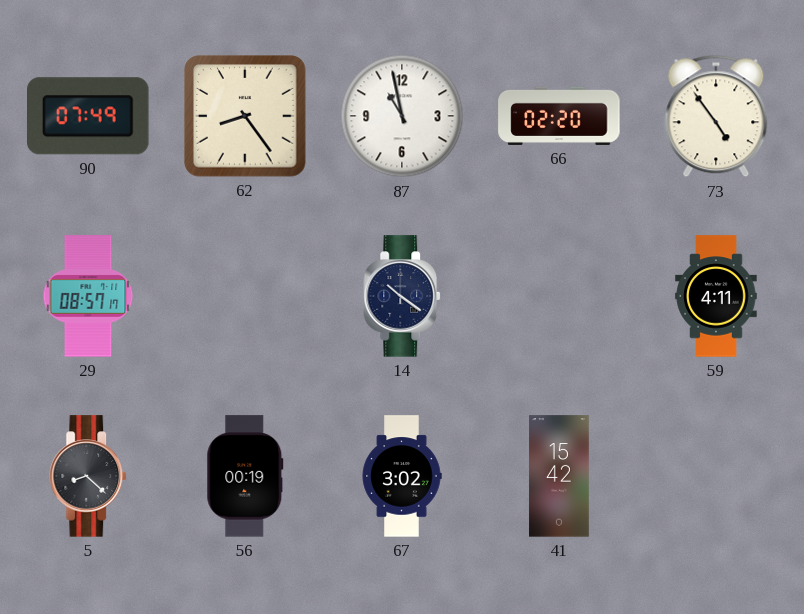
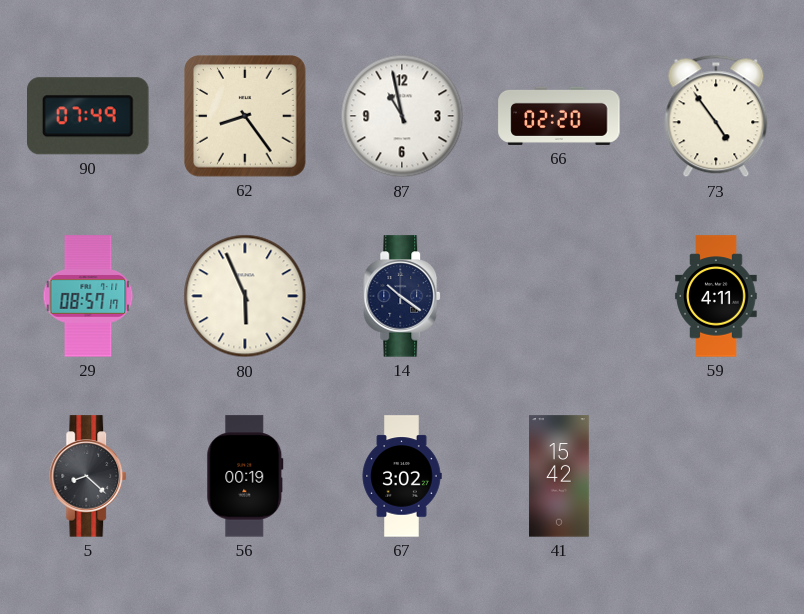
80: none -> 5:56
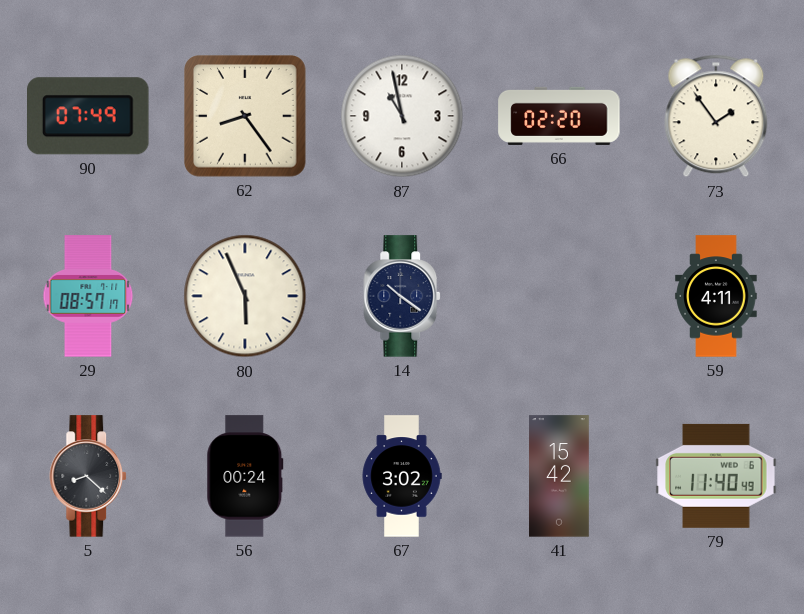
73: 4:54 -> 1:54
56: 00:19 -> 00:24
79: none -> 11:40
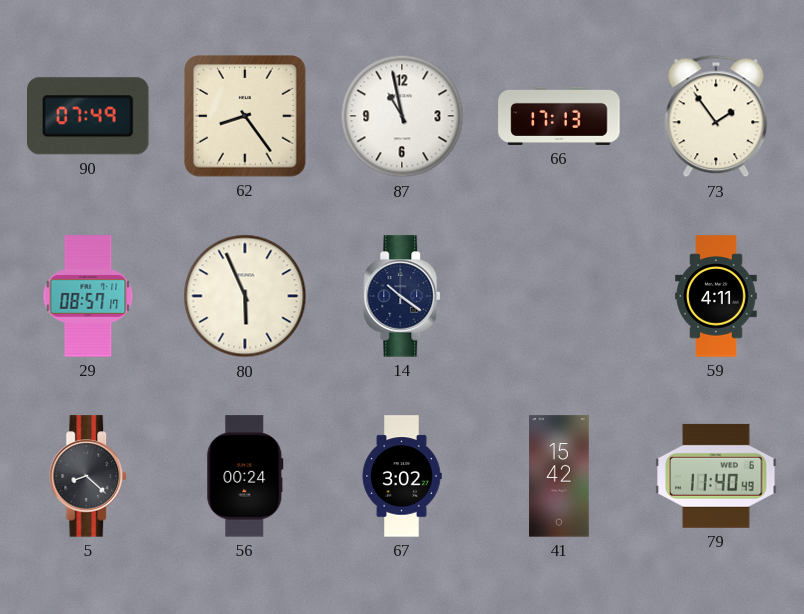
66: 02:20 -> 17:13
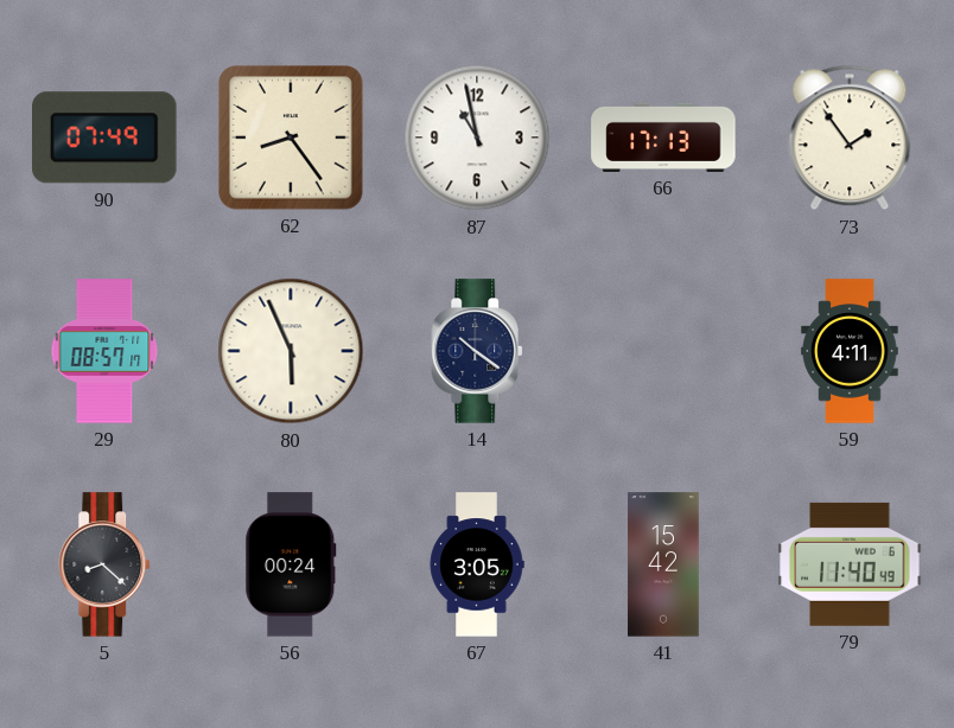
67: 3:02 -> 3:05
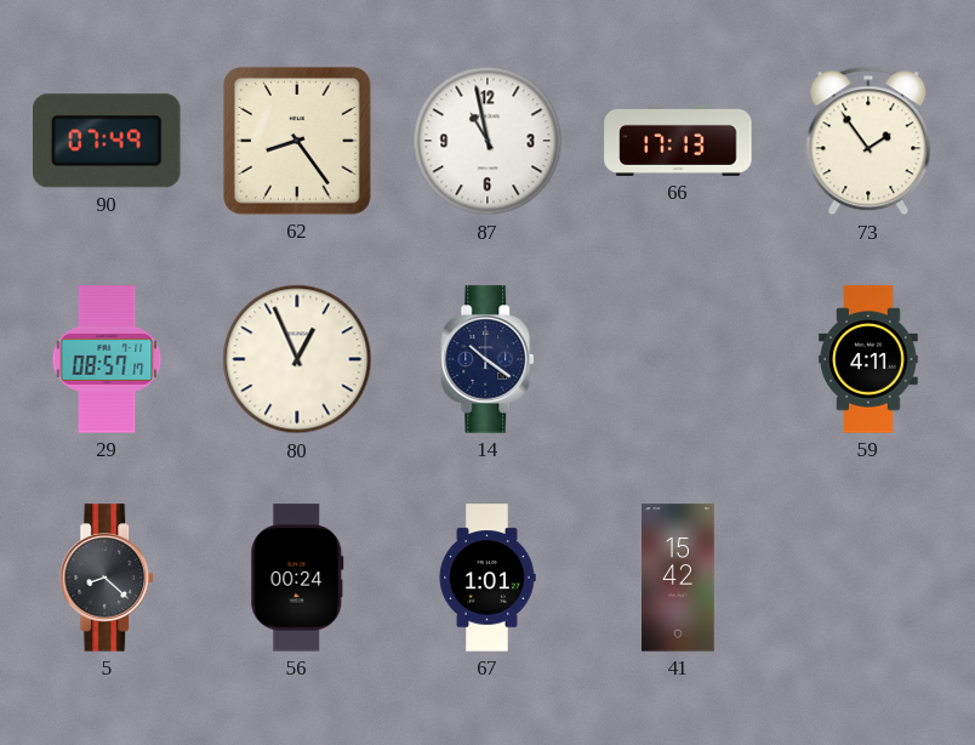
80: 5:56 -> 12:56
67: 3:05 -> 1:01
79: 11:40 -> none
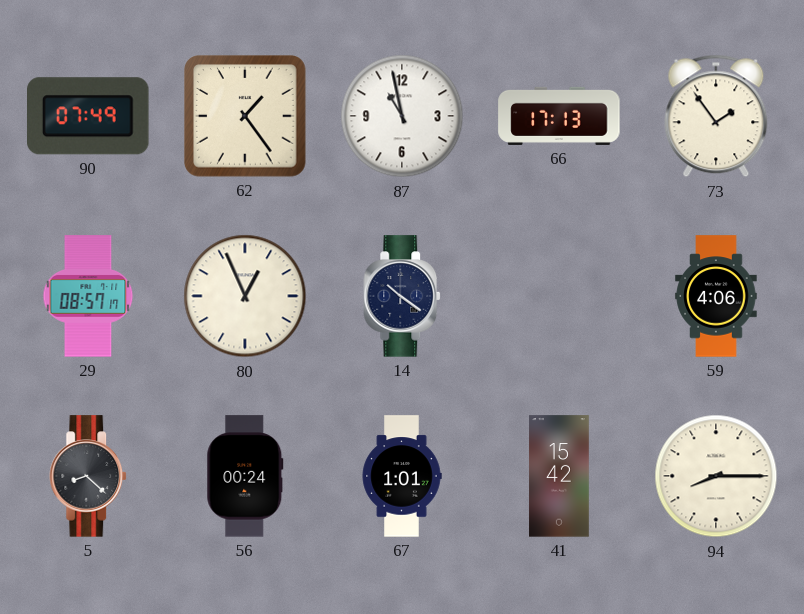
62: 8:24 -> 1:24
59: 4:11 -> 4:06
94: none -> 8:15
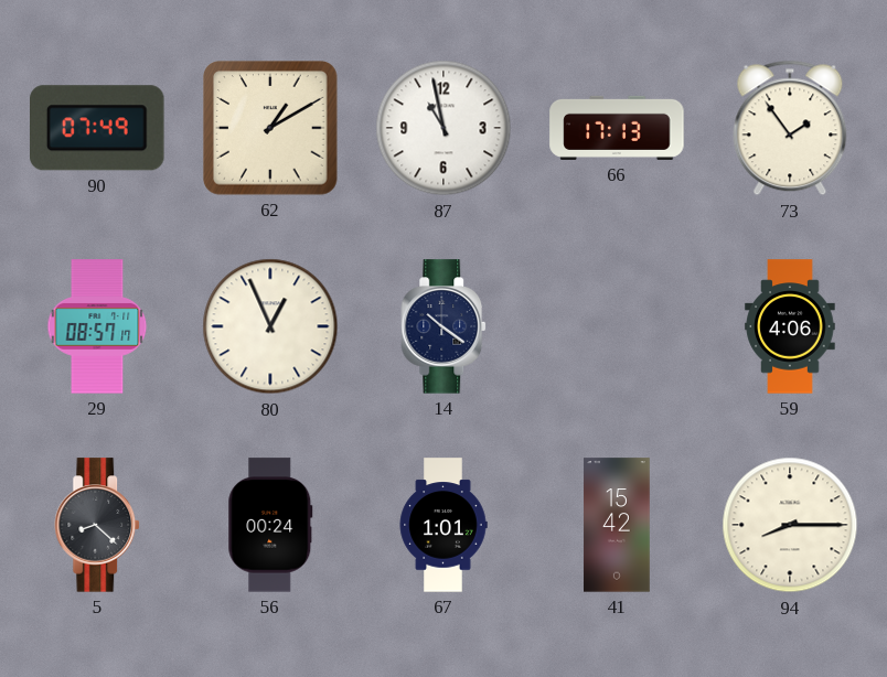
62: 1:24 -> 1:10
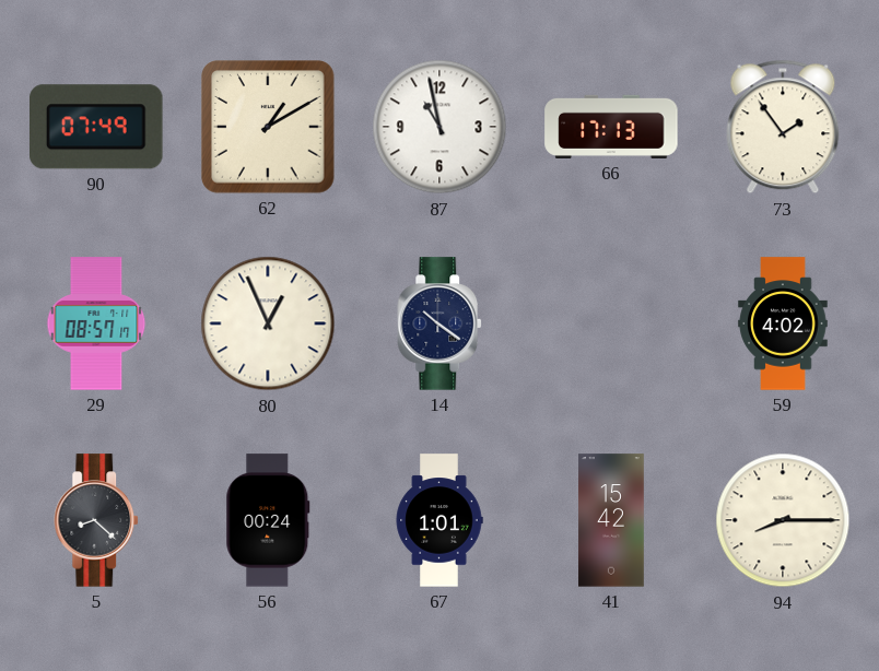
59: 4:06 -> 4:02
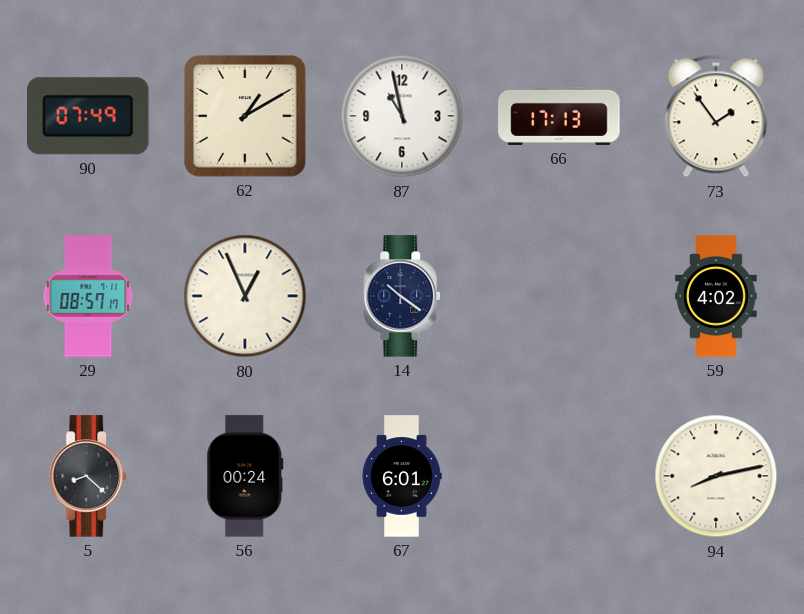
67: 1:01 -> 6:01
41: 15:42 -> none
94: 8:15 -> 8:13
